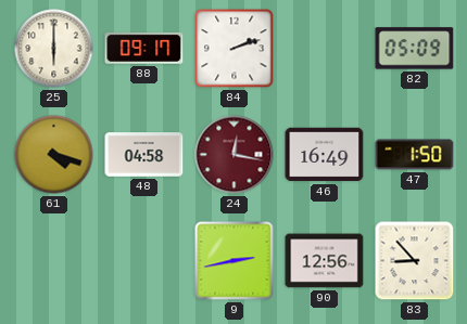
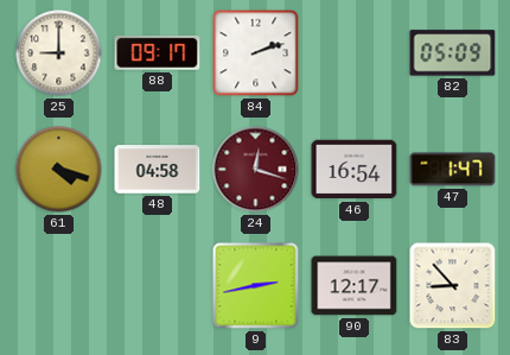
25: 6:00 -> 9:00
24: 12:17 -> 12:18
46: 16:49 -> 16:54
47: 1:50 -> 1:47
90: 12:56 -> 12:17
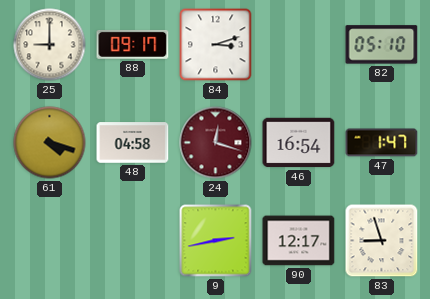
84: 2:12 -> 3:12
82: 05:09 -> 05:10
83: 8:53 -> 8:57
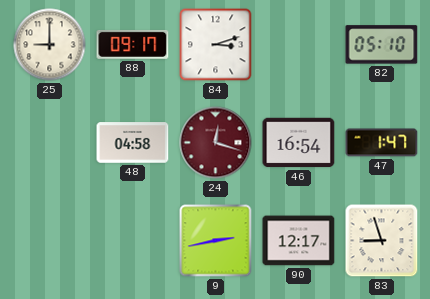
61: 4:18 -> none
